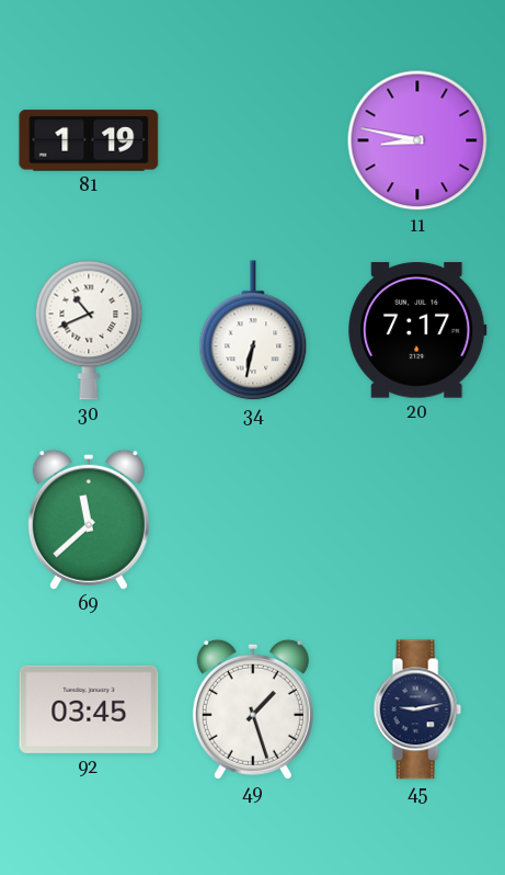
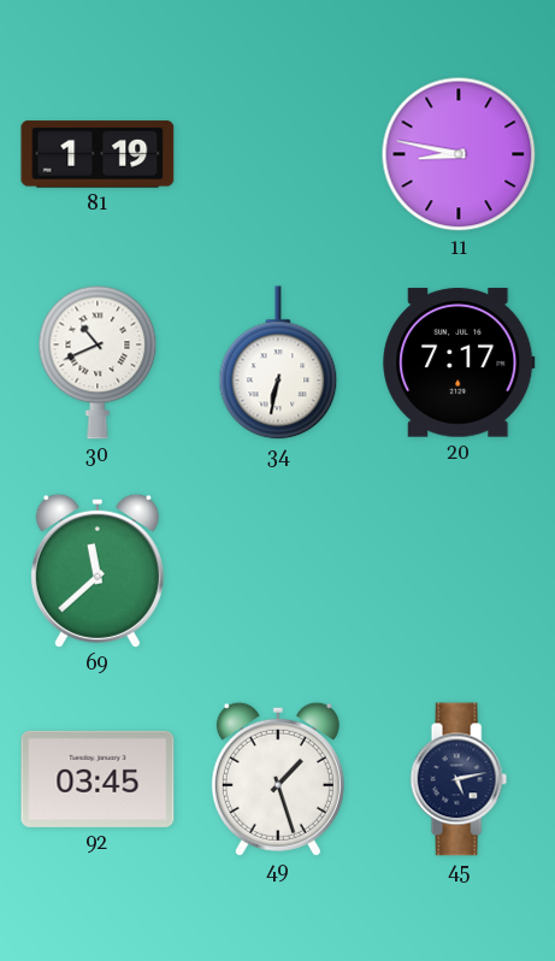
45: 9:13 -> 5:13
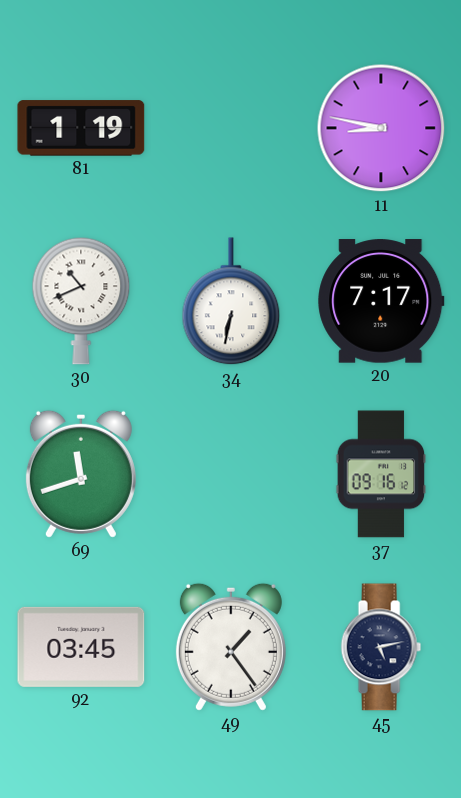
69: 11:38 -> 11:42
37: none -> 09:16
49: 1:27 -> 1:24
